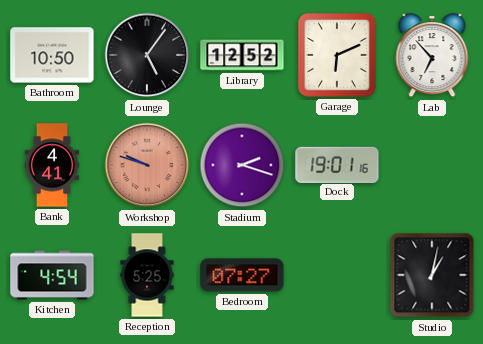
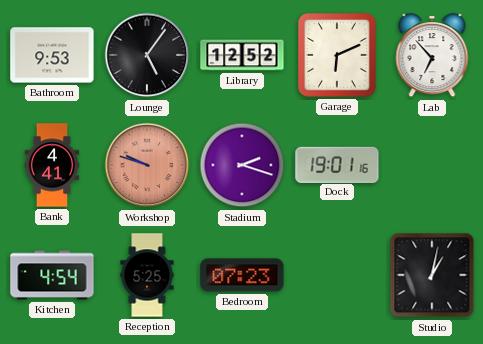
Bathroom: 10:50 -> 9:53
Bedroom: 07:27 -> 07:23
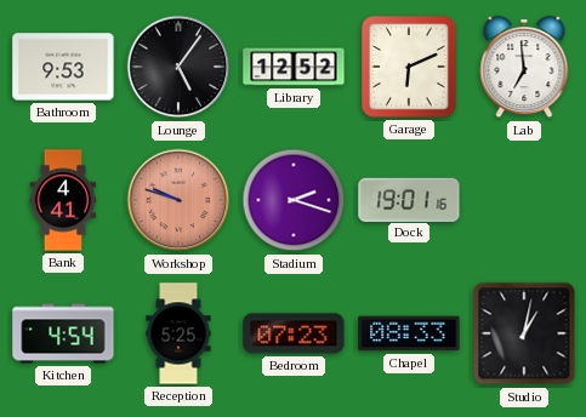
Lab: 6:53 -> 6:59
Chapel: none -> 08:33
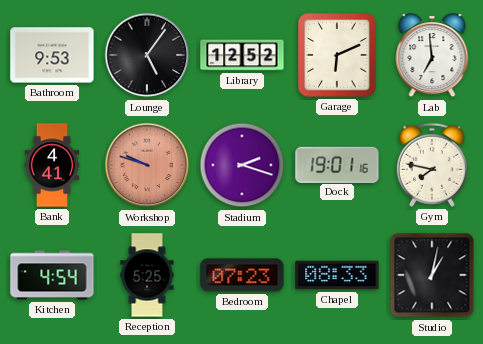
Gym: none -> 7:47
